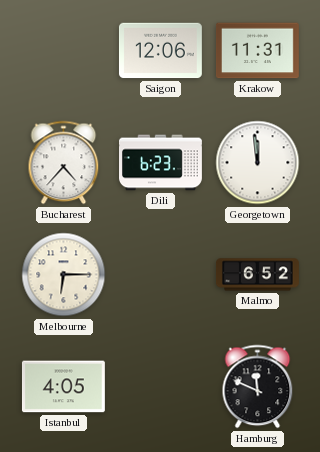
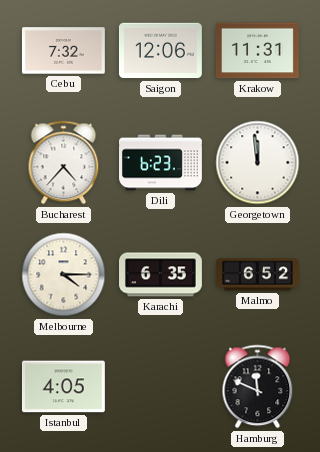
Cebu: none -> 7:32
Melbourne: 6:15 -> 4:15
Karachi: none -> 6:35
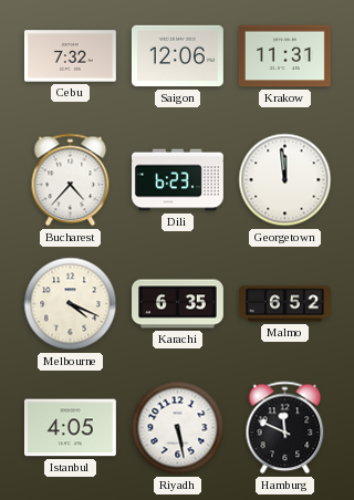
Melbourne: 4:15 -> 4:19
Riyadh: none -> 5:28
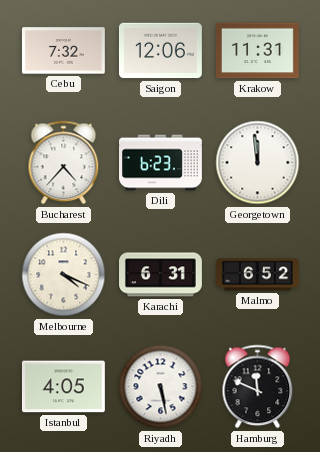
Karachi: 6:35 -> 6:31
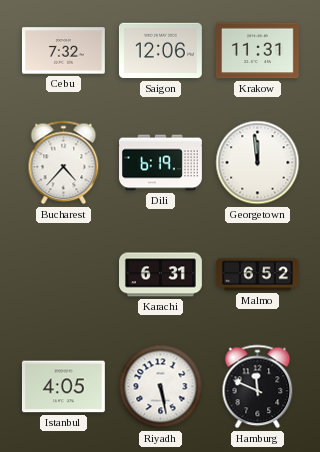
Dili: 6:23 -> 6:19
Melbourne: 4:19 -> none
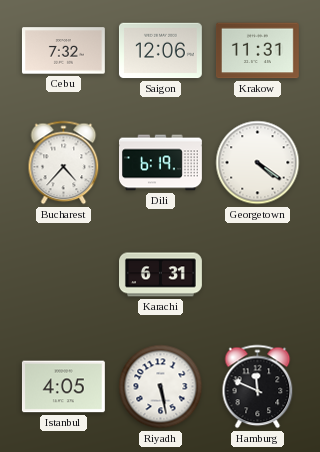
Georgetown: 11:59 -> 4:21
Malmo: 6:52 -> none
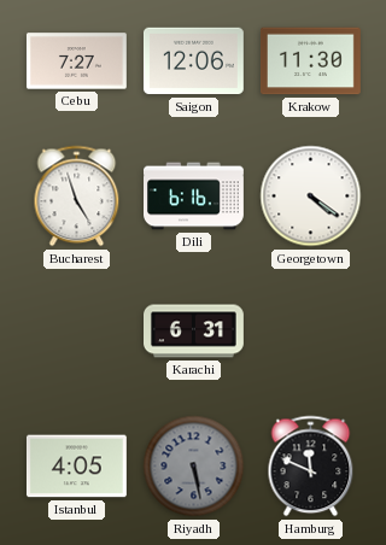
Cebu: 7:32 -> 7:27
Krakow: 11:31 -> 11:30
Bucharest: 4:37 -> 4:57
Dili: 6:19 -> 6:16
Riyadh dial: white -> grey
